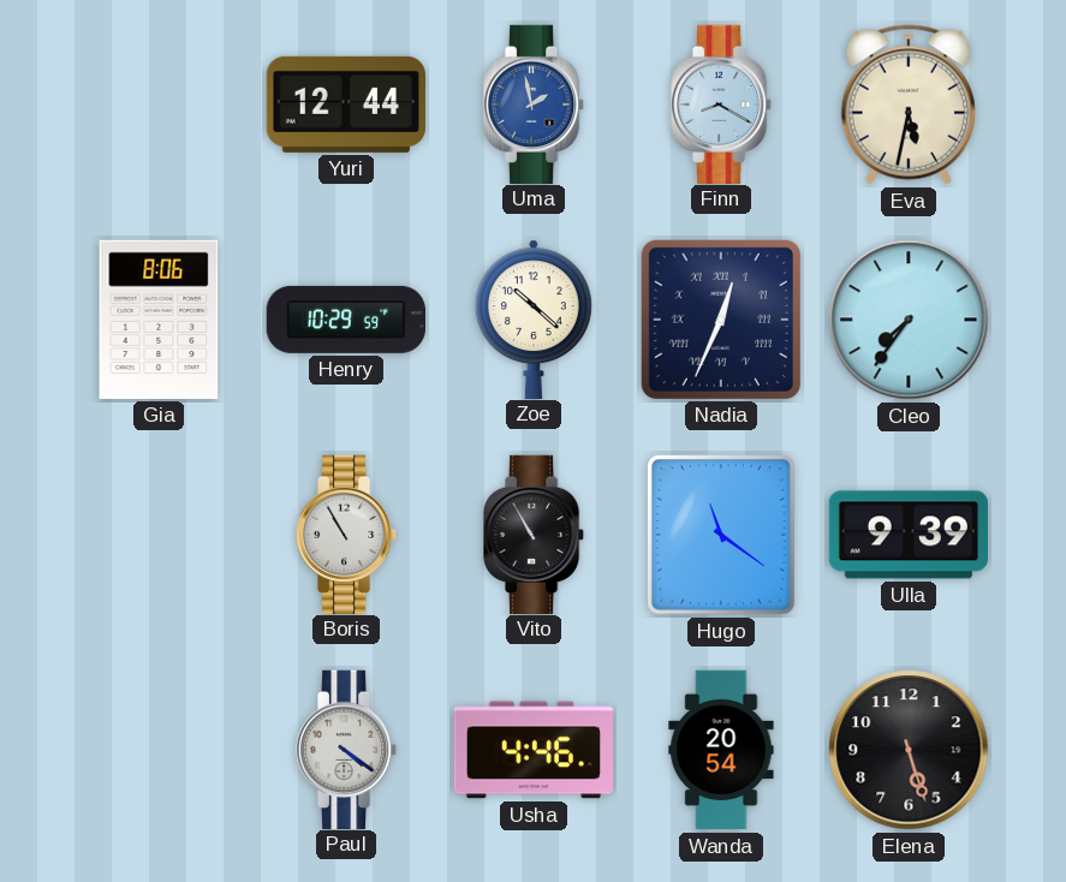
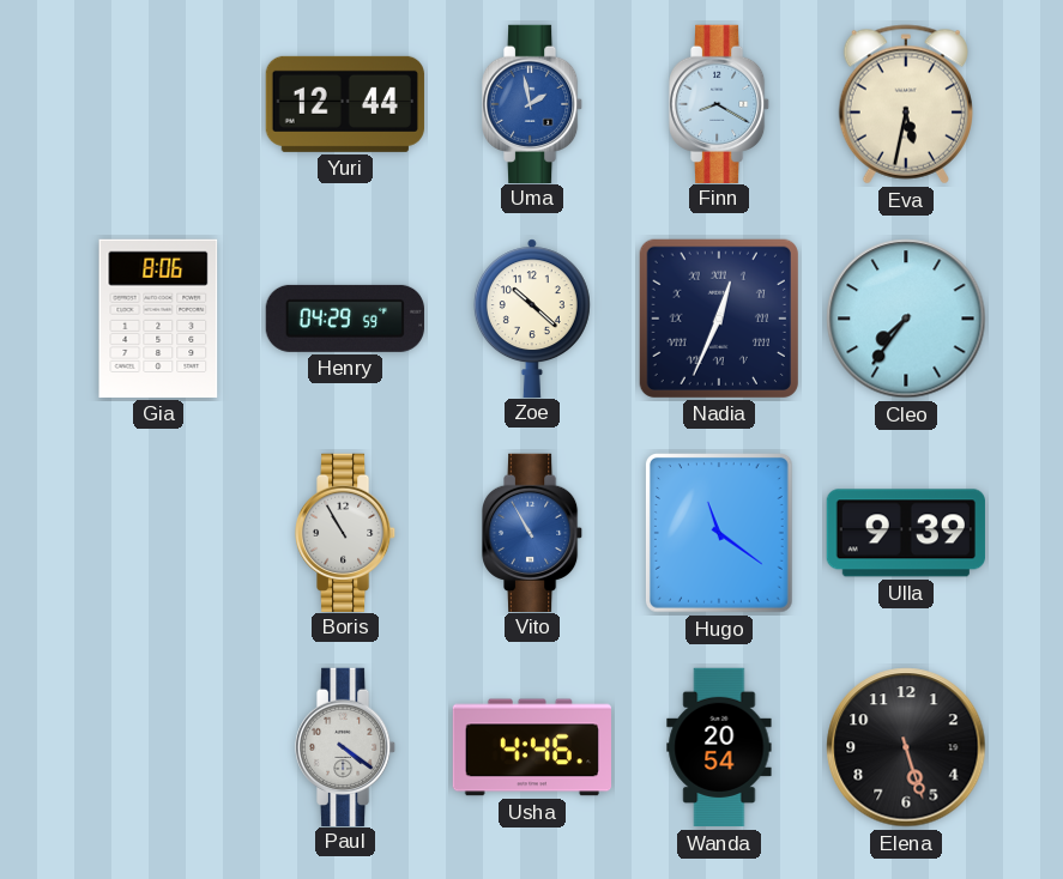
Henry: 10:29 -> 04:29
Vito dial: black -> blue
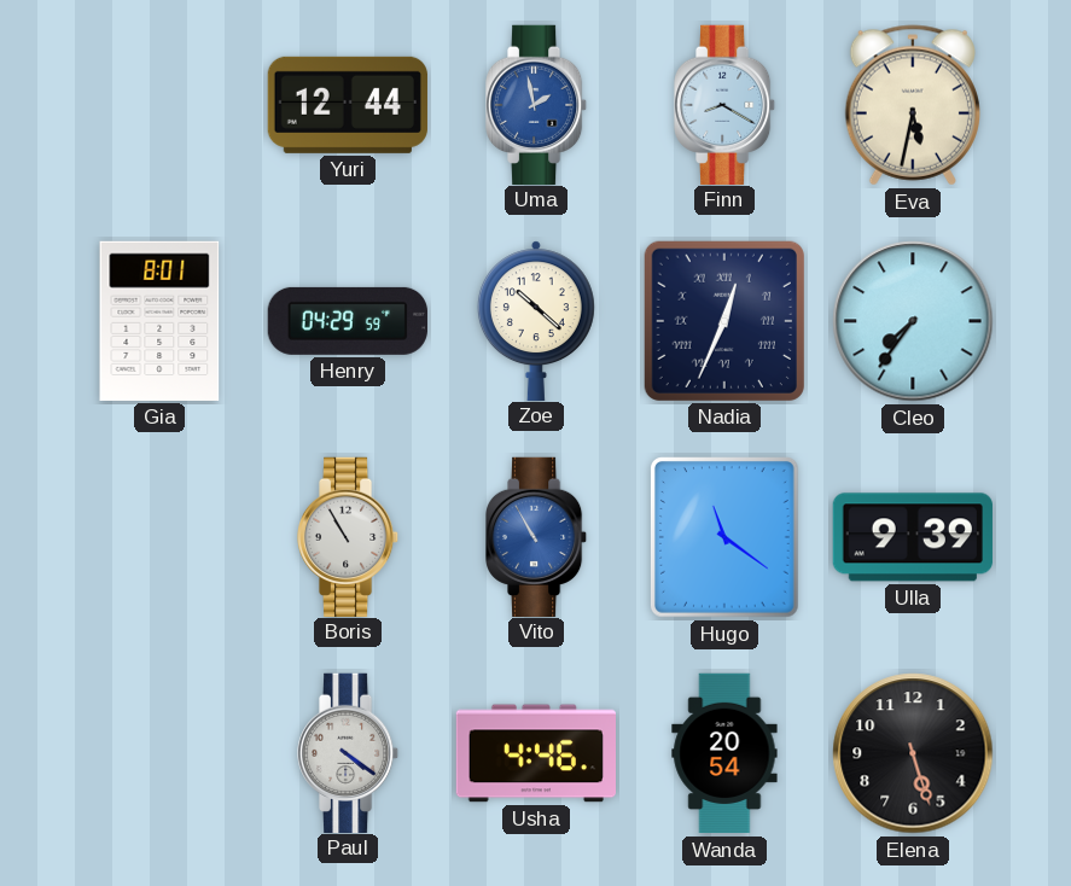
Gia: 8:06 -> 8:01
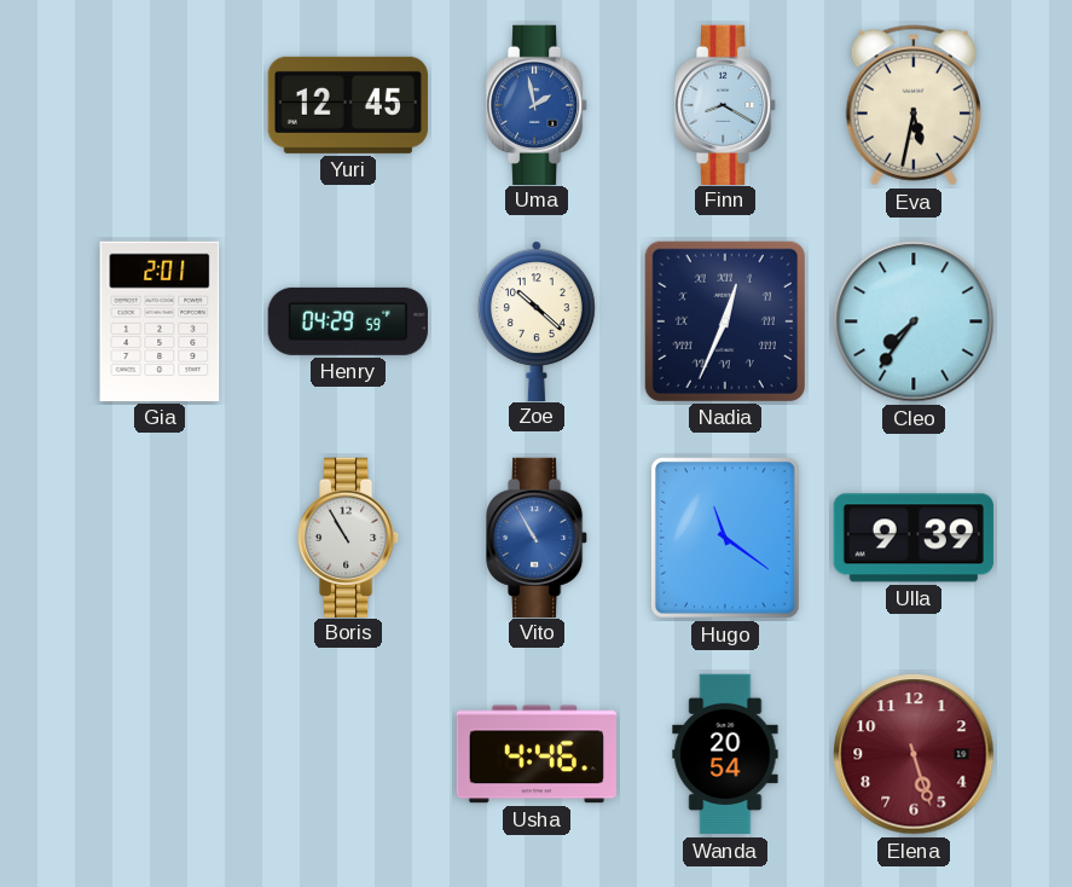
Yuri: 12:44 -> 12:45
Gia: 8:01 -> 2:01
Paul: 4:21 -> none
Elena dial: black -> burgundy
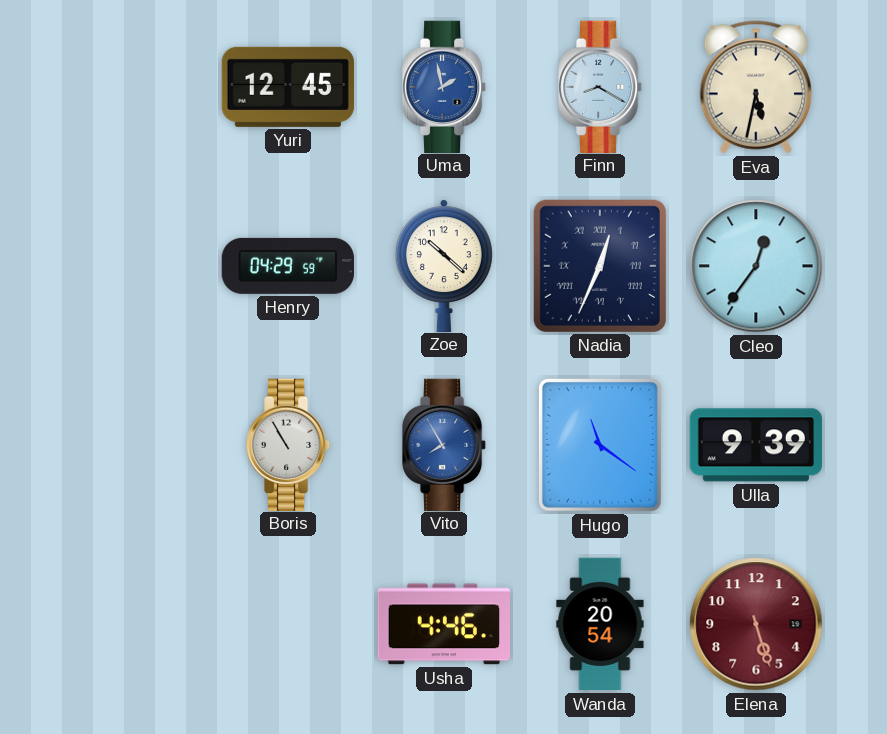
Gia: 2:01 -> none
Cleo: 7:36 -> 12:36
Vito: 10:55 -> 7:55
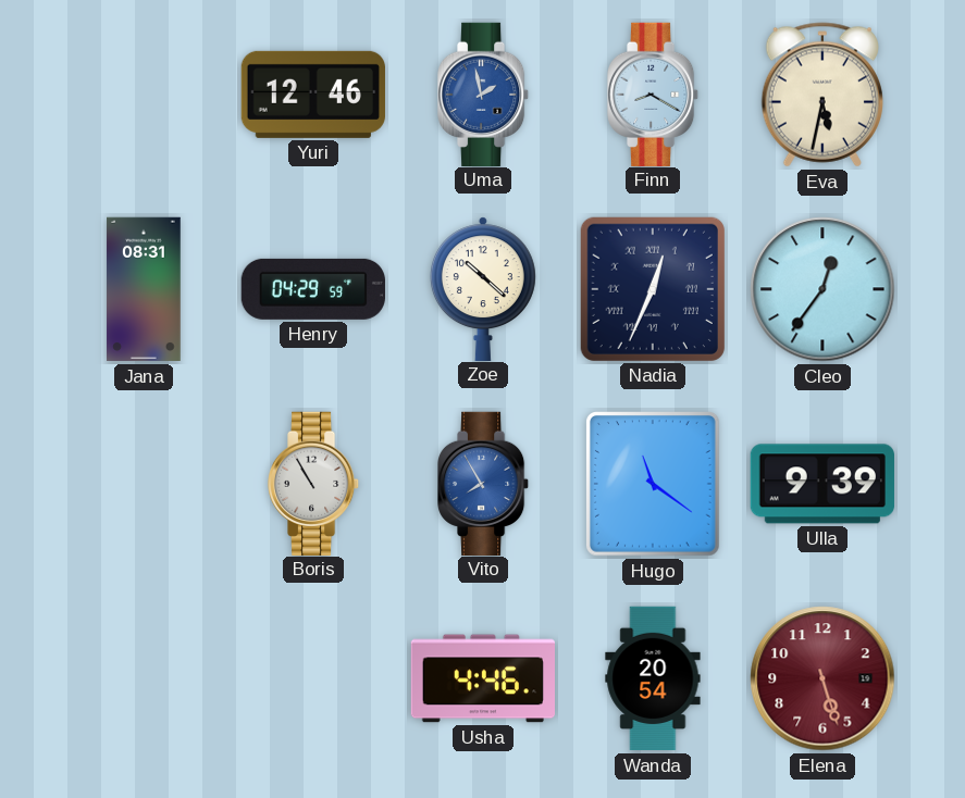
Yuri: 12:45 -> 12:46
Jana: none -> 08:31
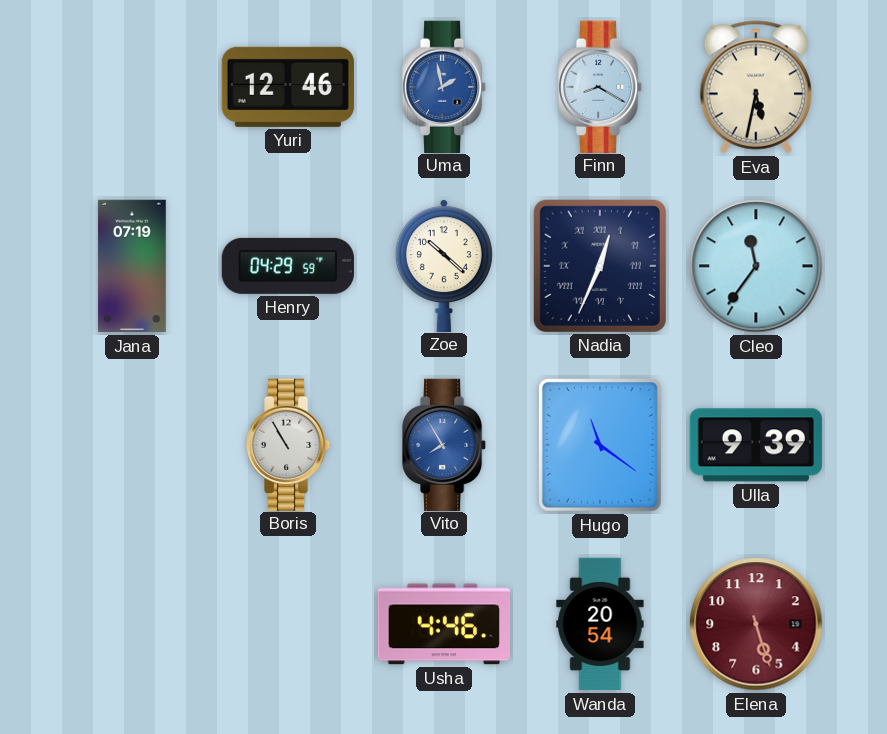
Jana: 08:31 -> 07:19
Cleo: 12:36 -> 11:36
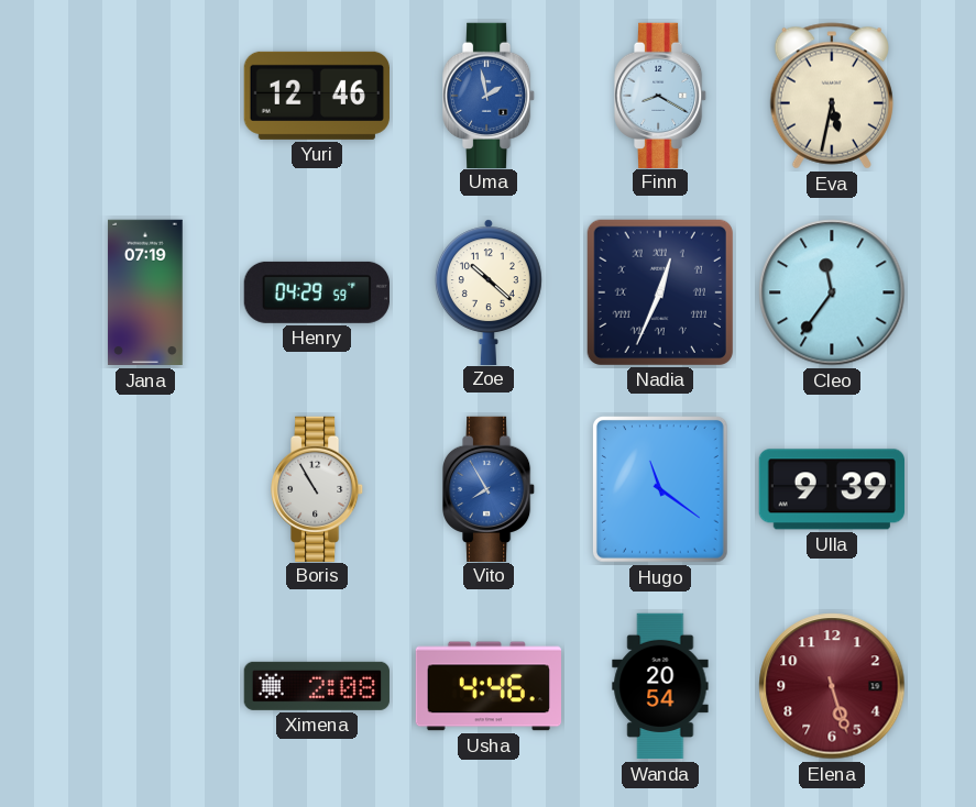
Ximena: none -> 2:08
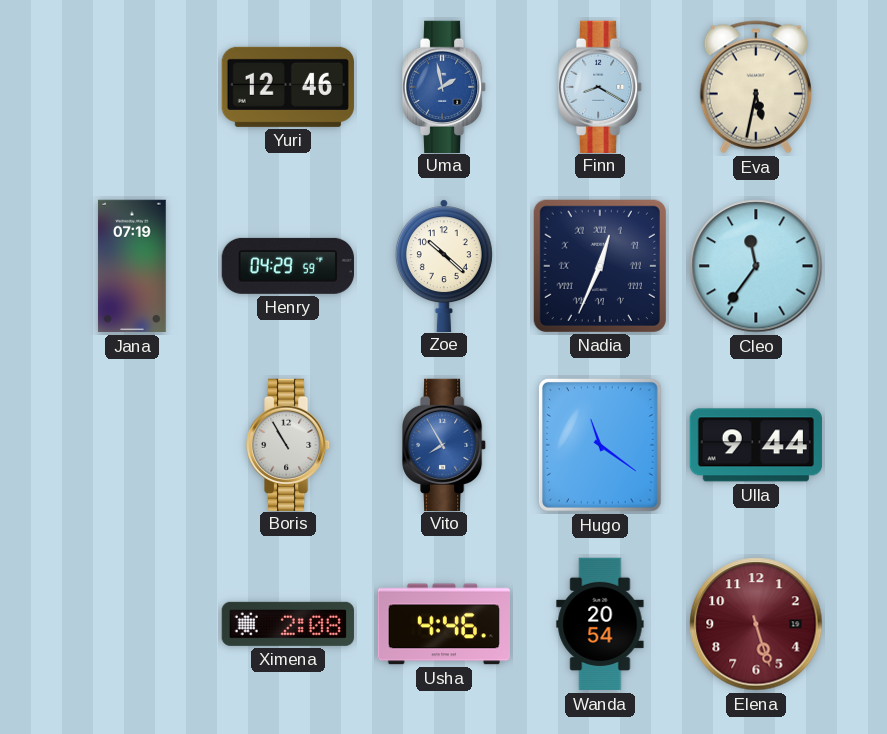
Ulla: 9:39 -> 9:44
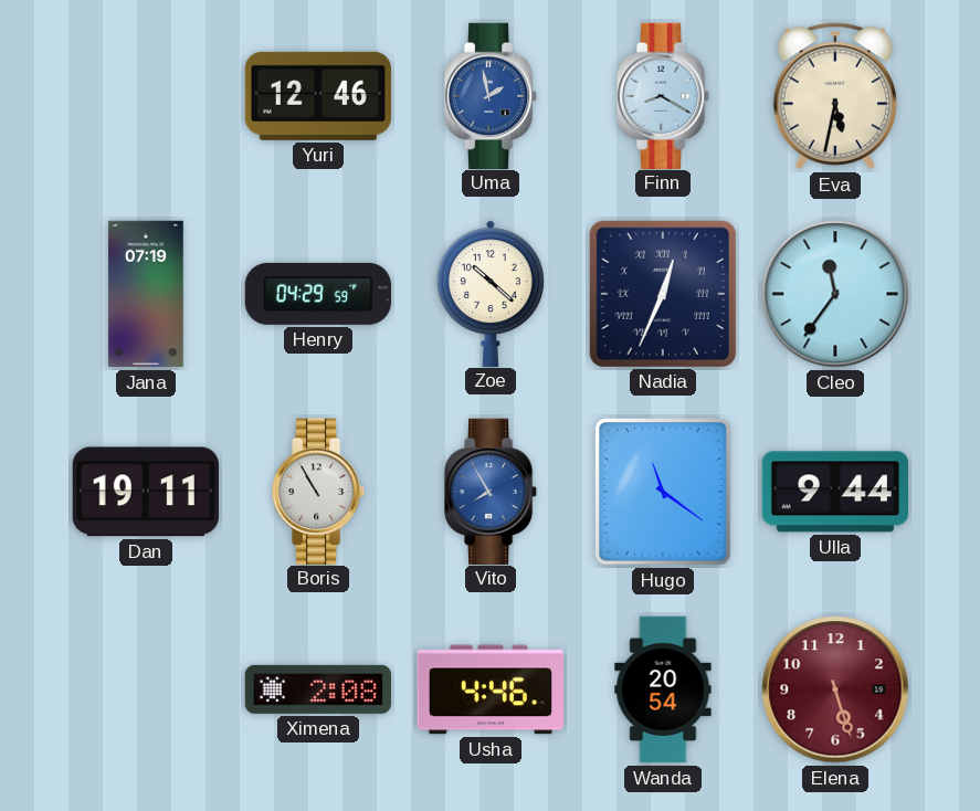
Dan: none -> 19:11
